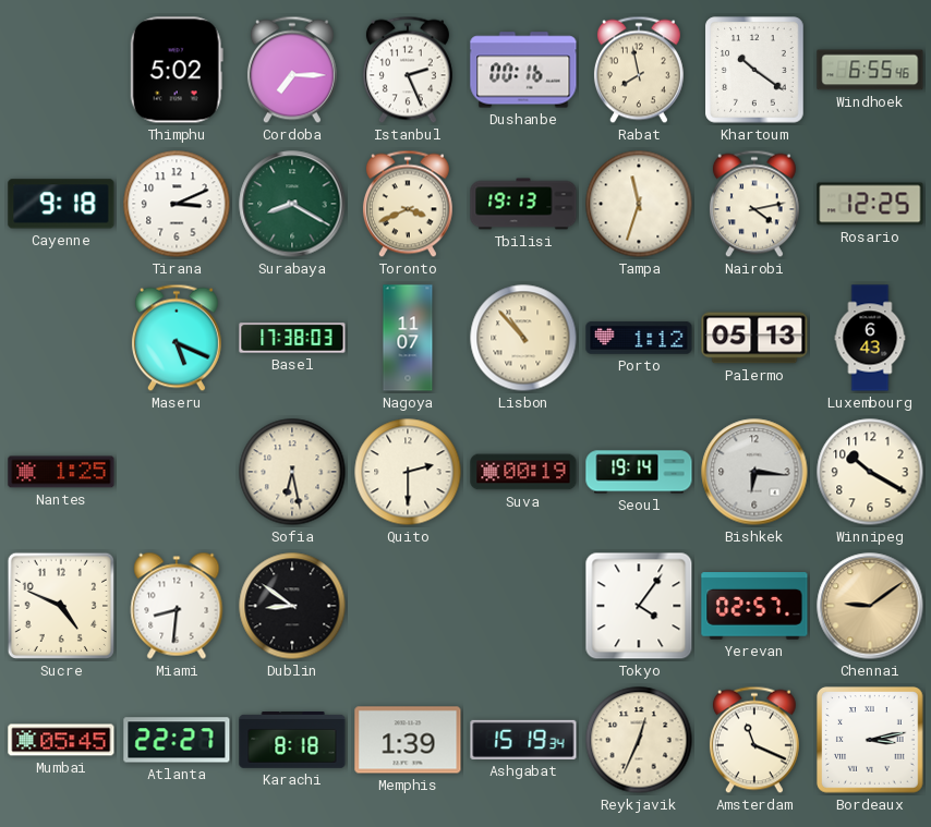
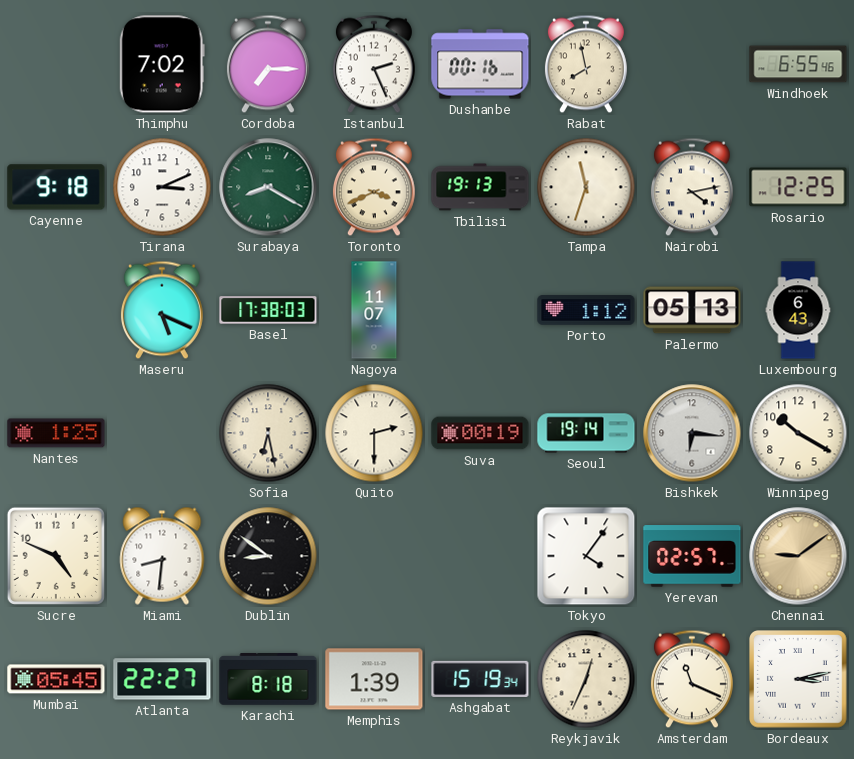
Thimphu: 5:02 -> 7:02
Khartoum: 10:21 -> none
Lisbon: 10:53 -> none
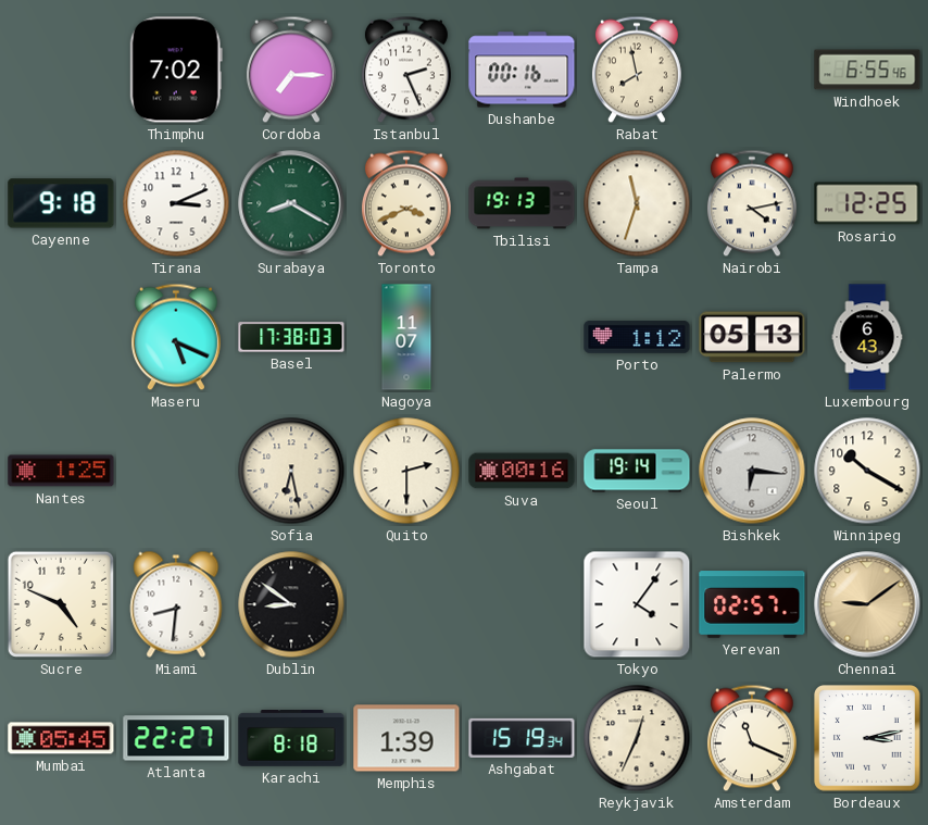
Suva: 00:19 -> 00:16
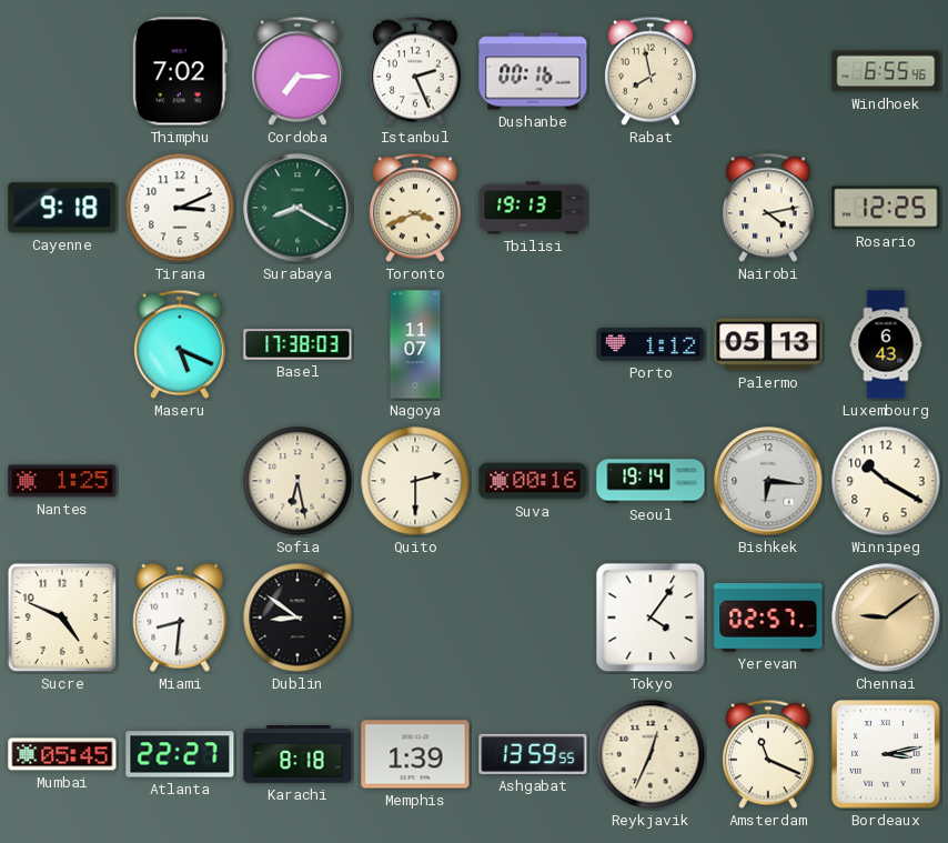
Tampa: 11:33 -> none
Ashgabat: 15:19 -> 13:59
